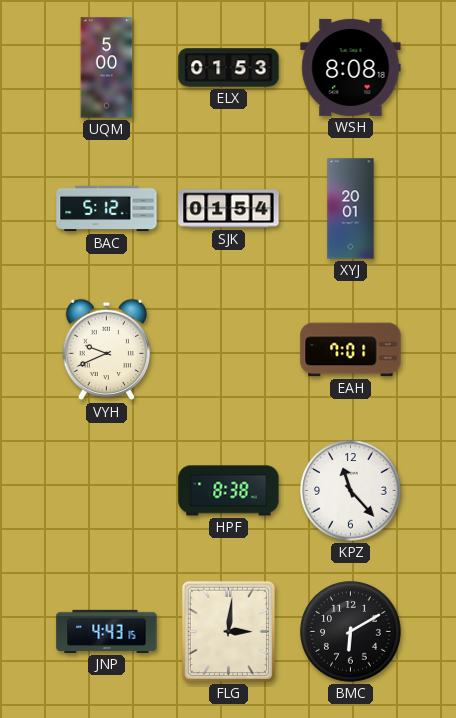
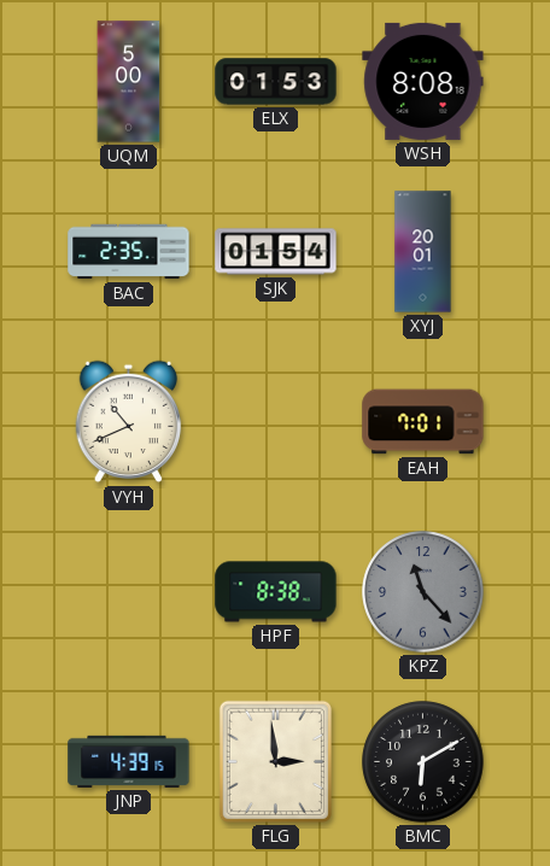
BAC: 5:12 -> 2:35
VYH: 9:41 -> 10:41
KPZ dial: white -> grey
JNP: 4:43 -> 4:39
FLG: 3:01 -> 2:59
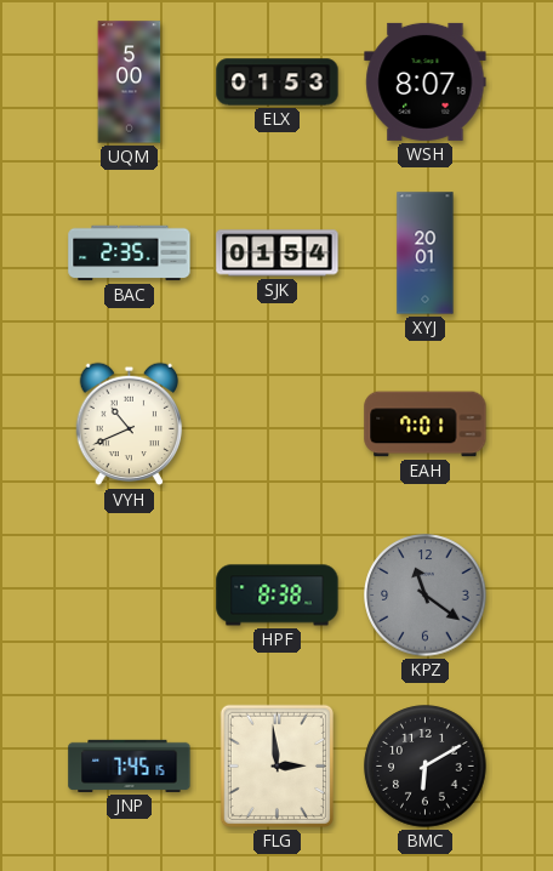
WSH: 8:08 -> 8:07
KPZ: 11:23 -> 11:21
JNP: 4:39 -> 7:45
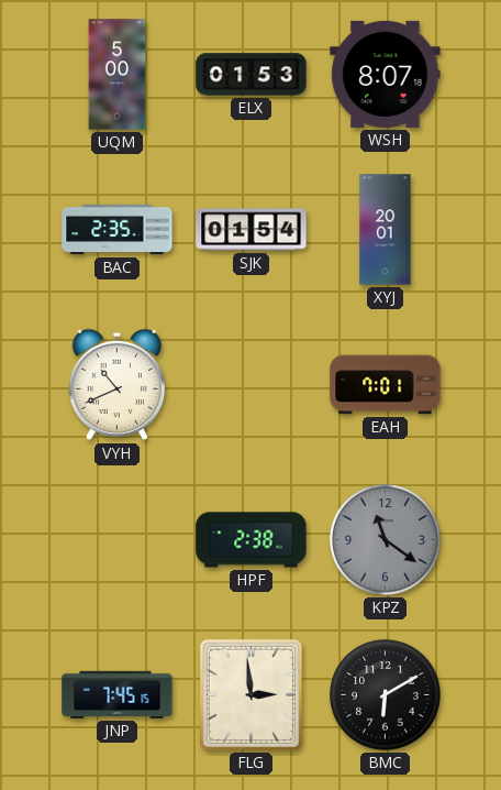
HPF: 8:38 -> 2:38
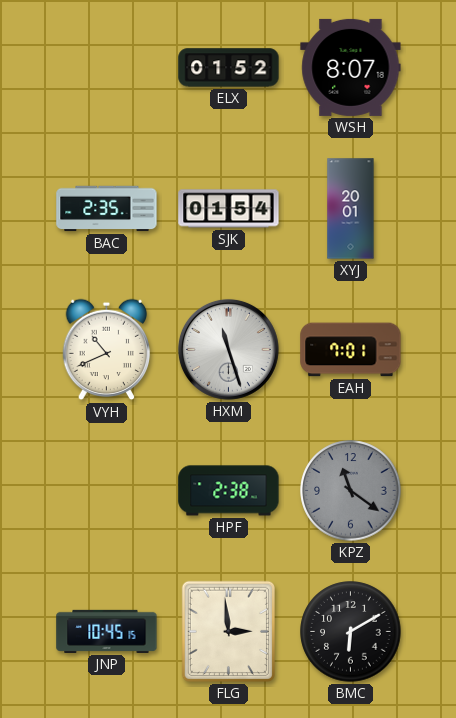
UQM: 5:00 -> none
ELX: 01:53 -> 01:52
HXM: none -> 11:27
JNP: 7:45 -> 10:45
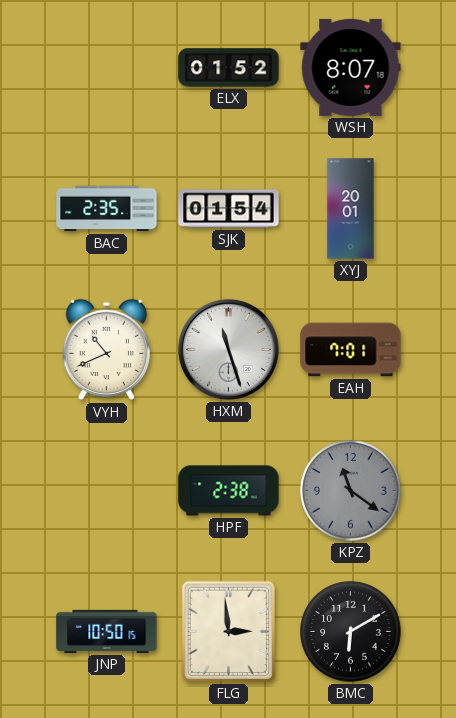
JNP: 10:45 -> 10:50
